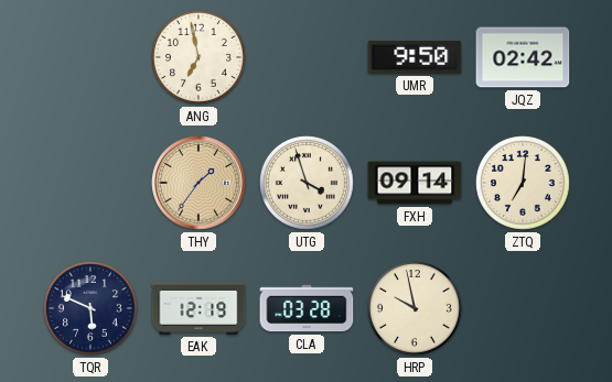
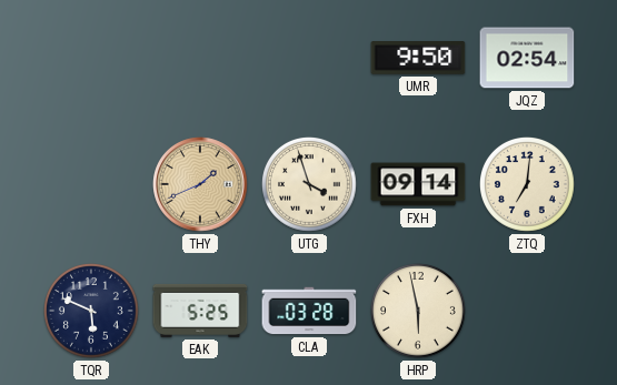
ANG: 6:58 -> none
JQZ: 02:42 -> 02:54
THY: 1:36 -> 1:41
EAK: 12:19 -> 5:25
HRP: 9:58 -> 5:58
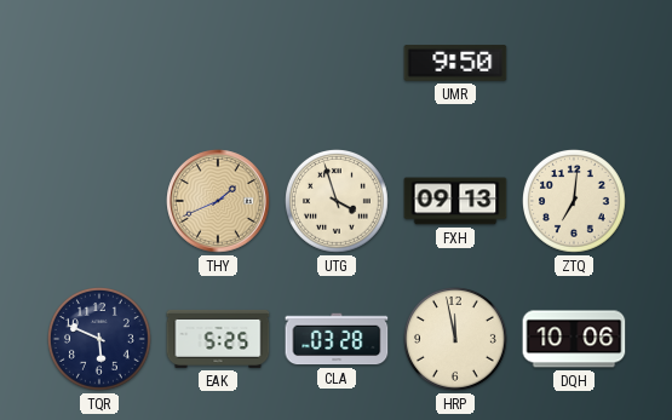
JQZ: 02:54 -> none
FXH: 09:14 -> 09:13
HRP: 5:58 -> 11:58
DQH: none -> 10:06
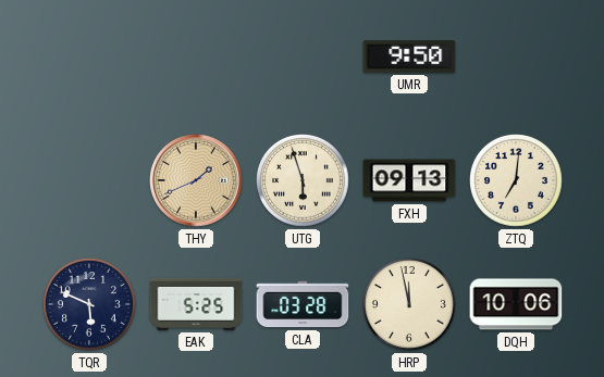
UTG: 3:57 -> 5:57
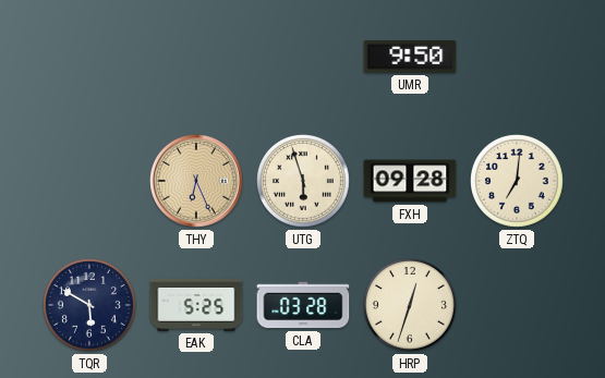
THY: 1:41 -> 6:26
FXH: 09:13 -> 09:28
TQR: 5:49 -> 5:50
HRP: 11:58 -> 12:33
DQH: 10:06 -> none
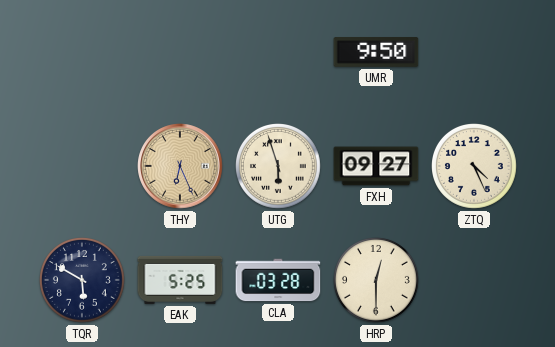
FXH: 09:28 -> 09:27
ZTQ: 7:01 -> 4:26
HRP: 12:33 -> 12:30
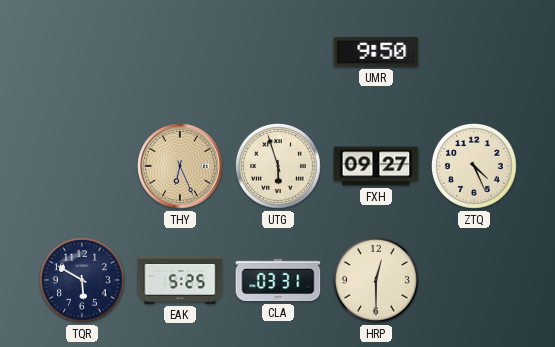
CLA: 03:28 -> 03:31
